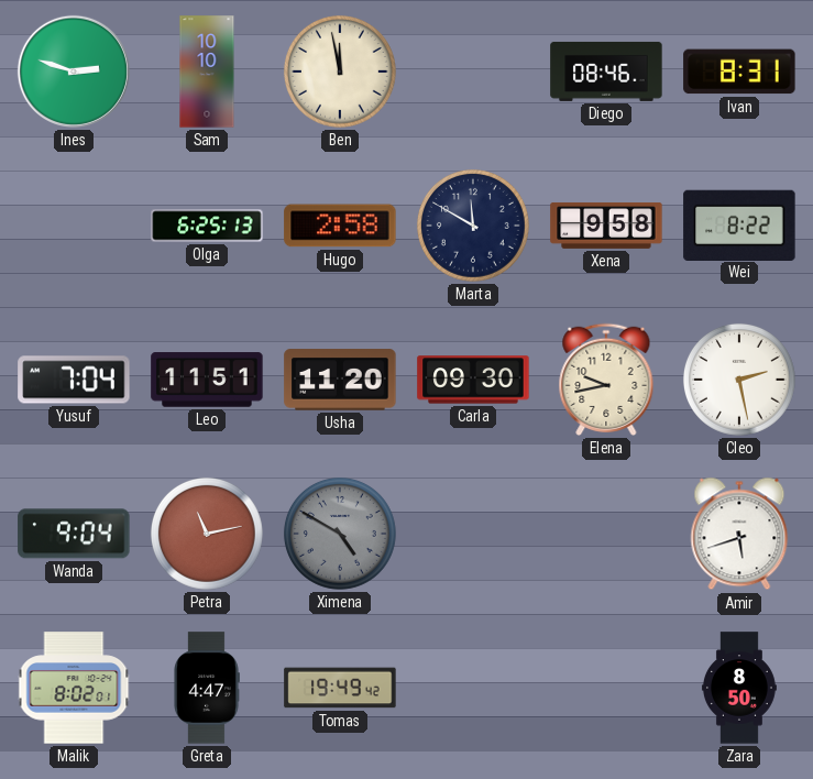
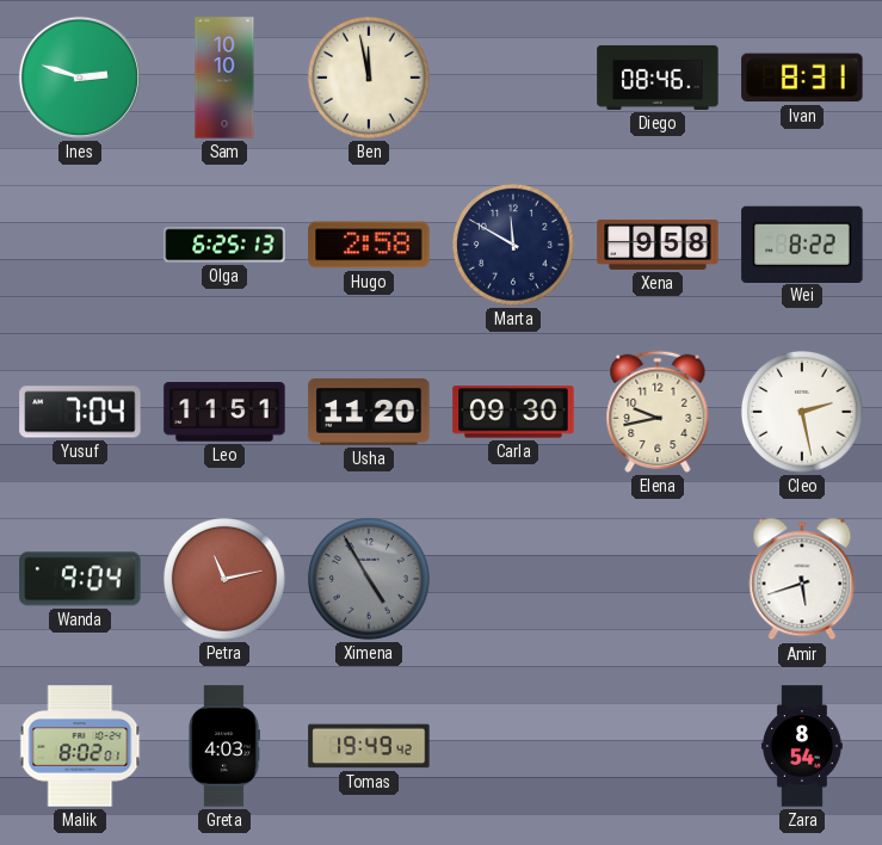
Ximena: 4:50 -> 4:55
Greta: 4:47 -> 4:03
Zara: 8:50 -> 8:54
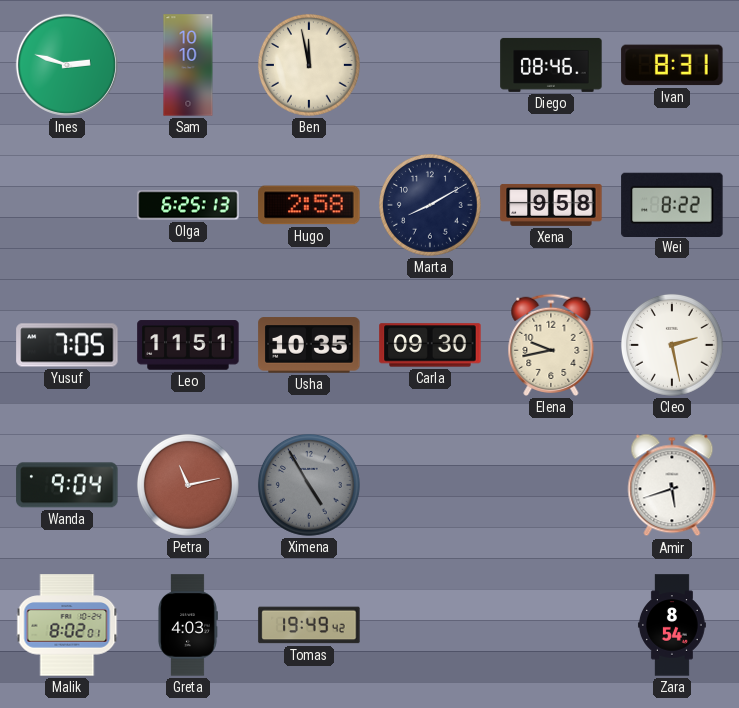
Marta: 11:50 -> 8:10
Yusuf: 7:04 -> 7:05
Usha: 11:20 -> 10:35
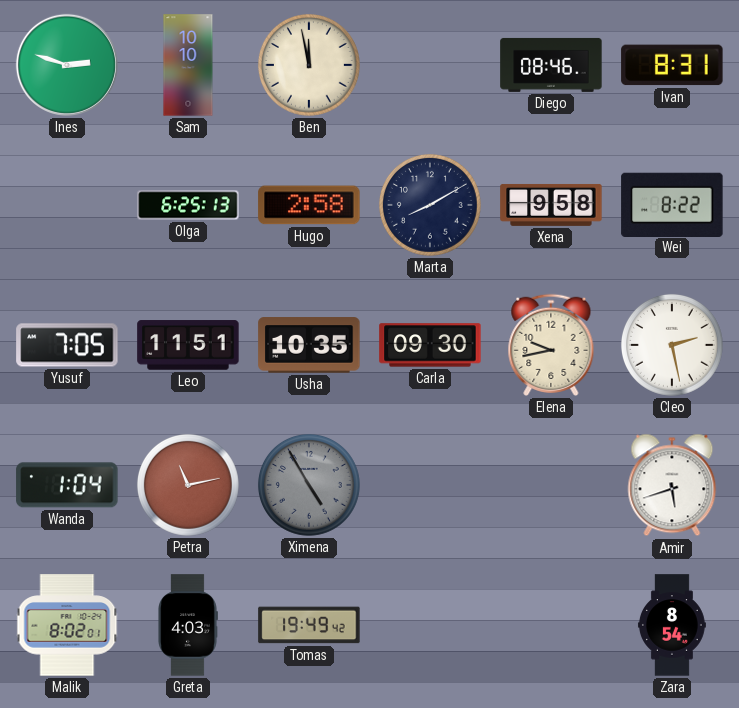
Wanda: 9:04 -> 1:04
